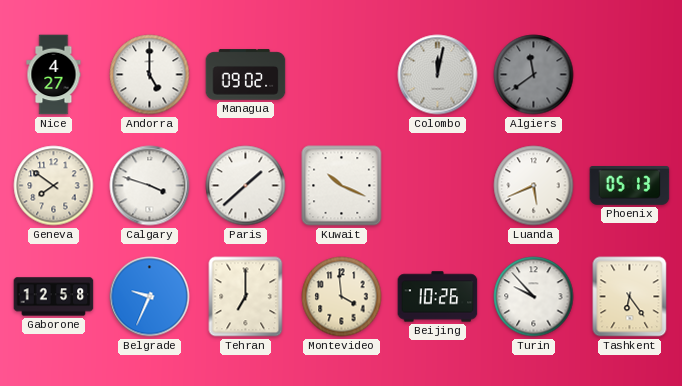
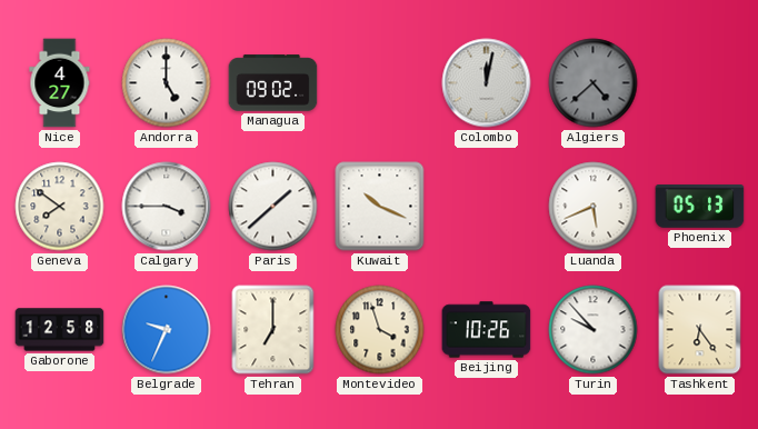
Algiers: 11:39 -> 4:38
Calgary: 3:48 -> 3:45
Montevideo: 3:59 -> 3:57
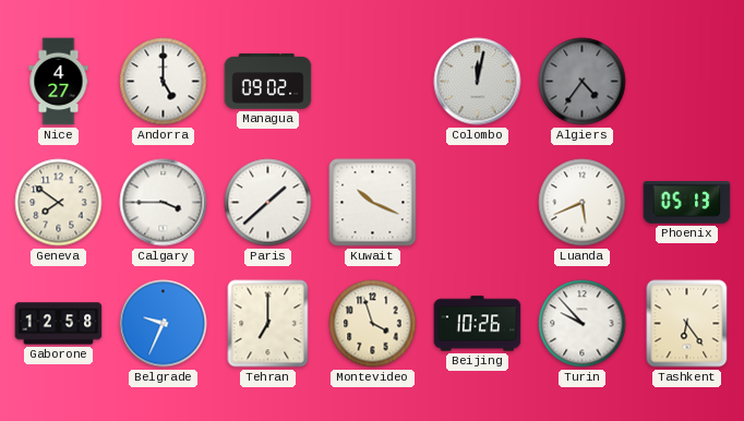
Algiers: 4:38 -> 4:36
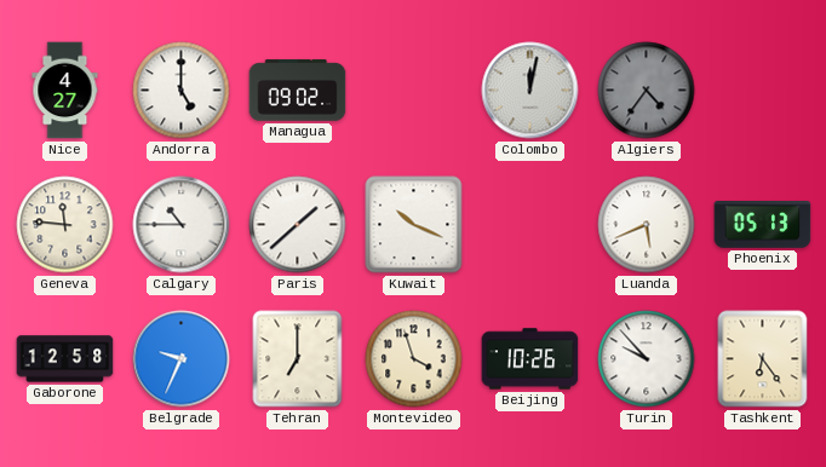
Geneva: 7:51 -> 11:46
Calgary: 3:45 -> 10:45
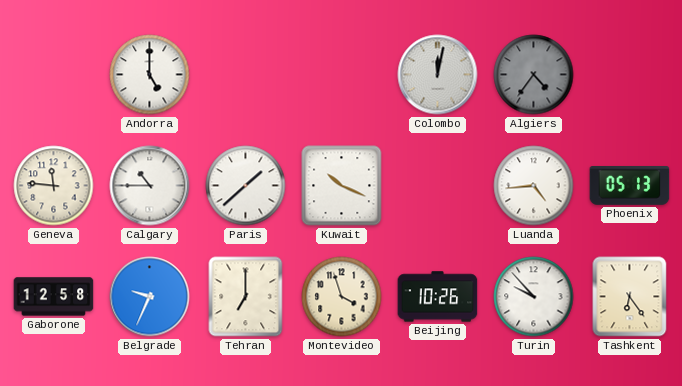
Nice: 4:27 -> none
Managua: 09:02 -> none
Luanda: 5:41 -> 4:44
